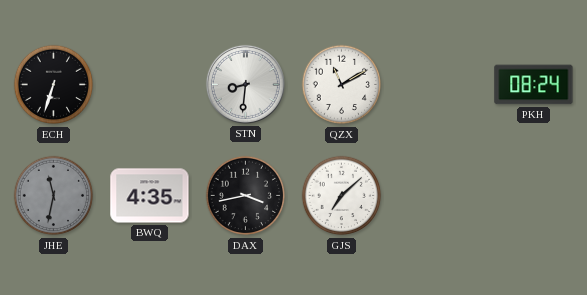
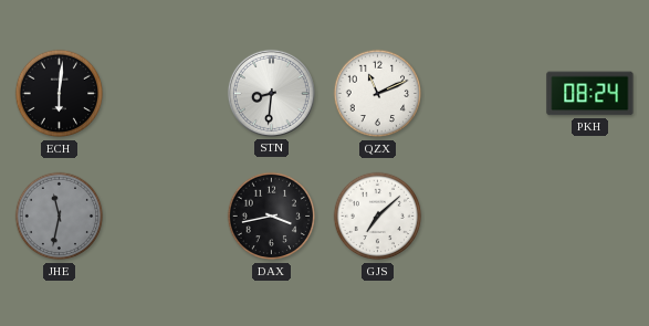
ECH: 6:33 -> 6:01
QZX: 11:10 -> 11:11
BWQ: 4:35 -> none
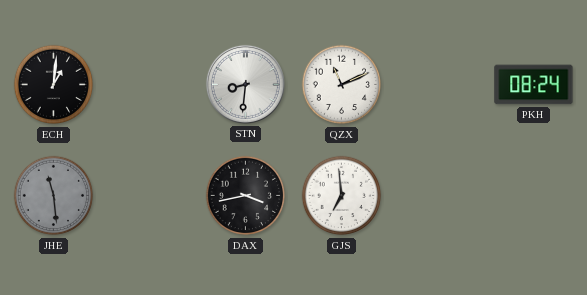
ECH: 6:01 -> 1:01
JHE: 11:32 -> 11:29
GJS: 7:08 -> 6:59
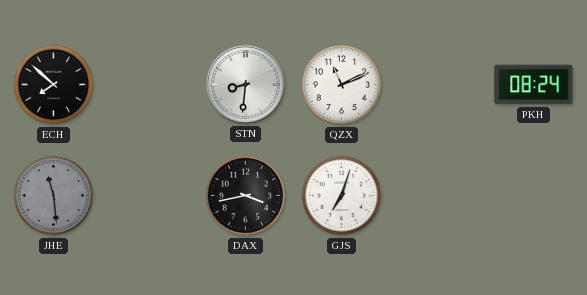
ECH: 1:01 -> 7:52
GJS: 6:59 -> 7:03
